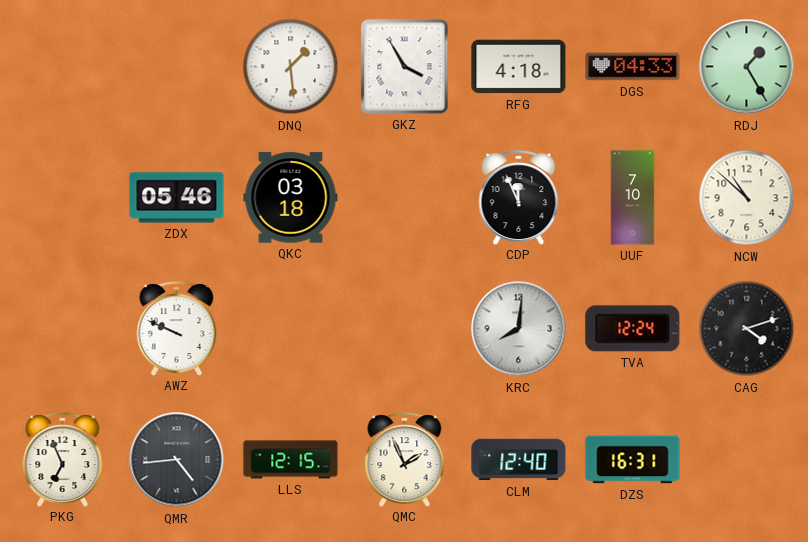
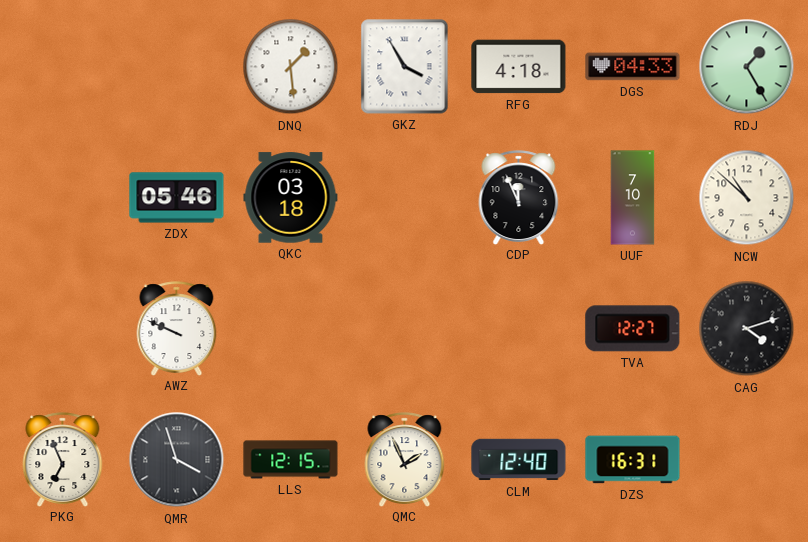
KRC: 8:01 -> none
TVA: 12:24 -> 12:27
QMR: 4:44 -> 3:57
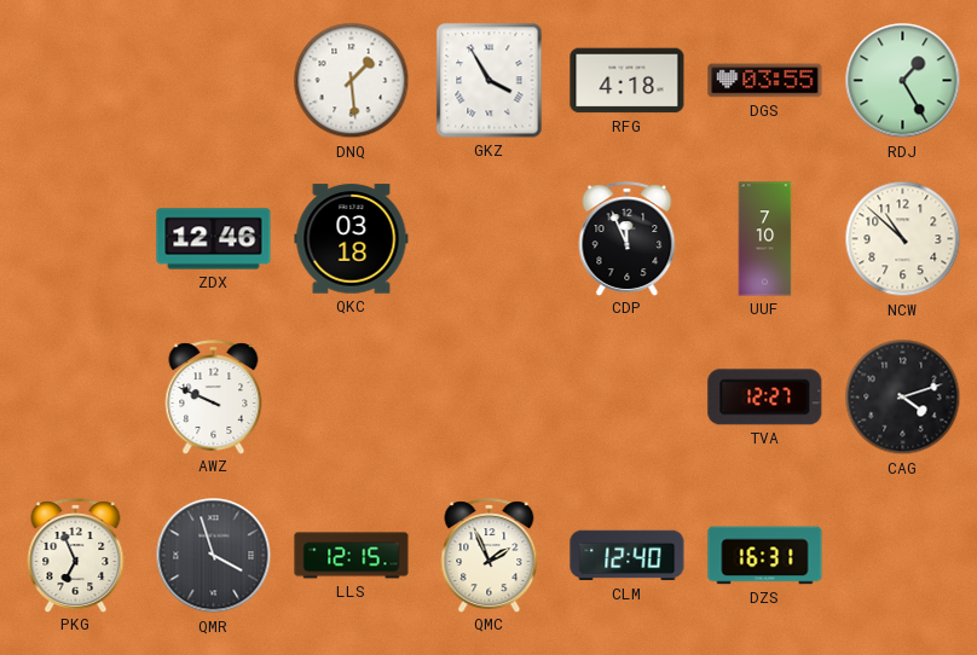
DGS: 04:33 -> 03:55
ZDX: 05:46 -> 12:46
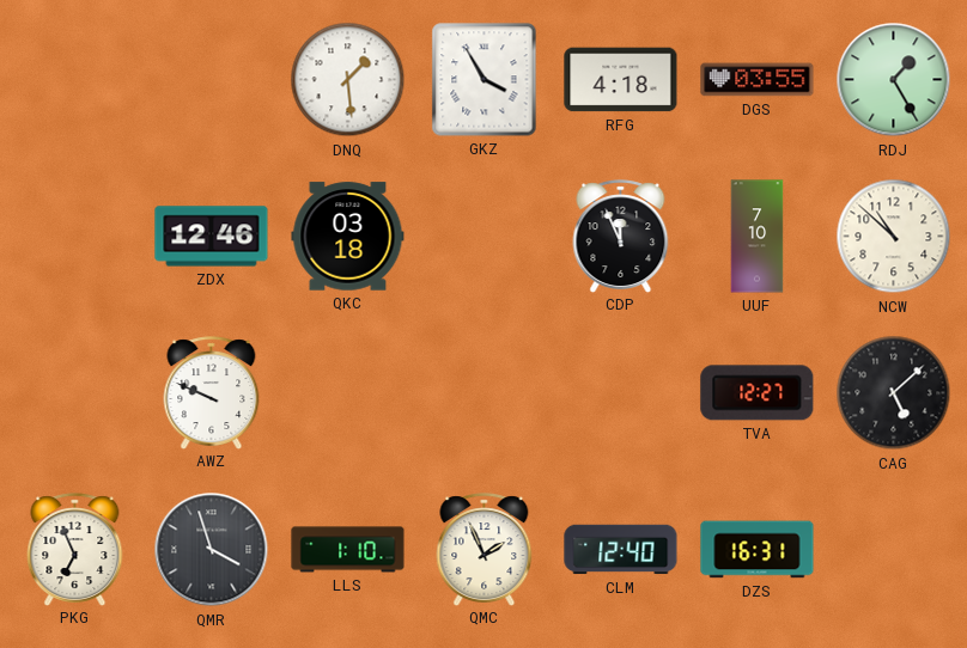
CAG: 4:12 -> 5:08
LLS: 12:15 -> 1:10
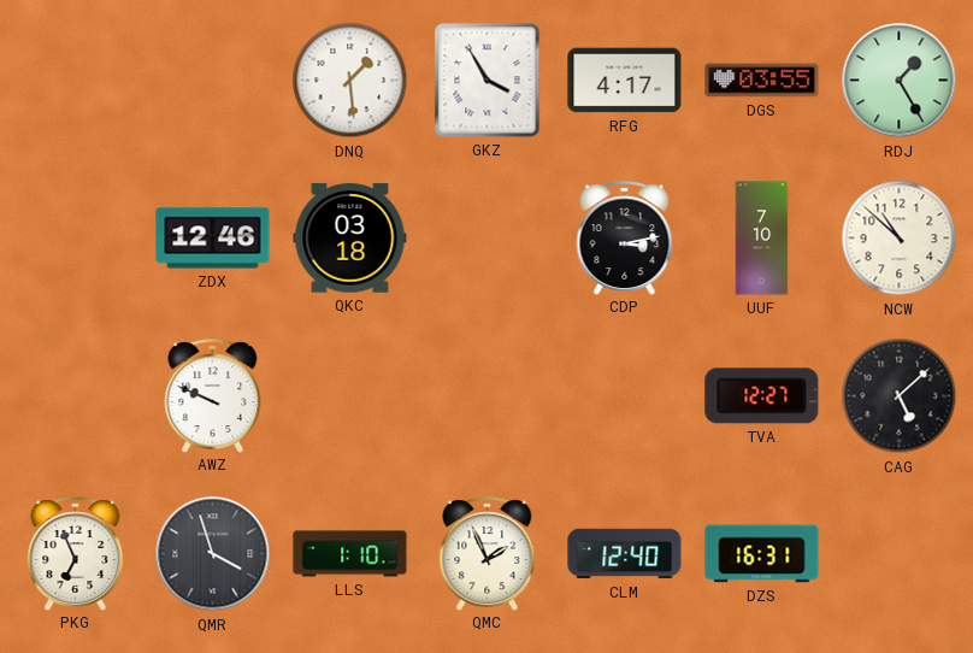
RFG: 4:18 -> 4:17
CDP: 11:56 -> 3:13
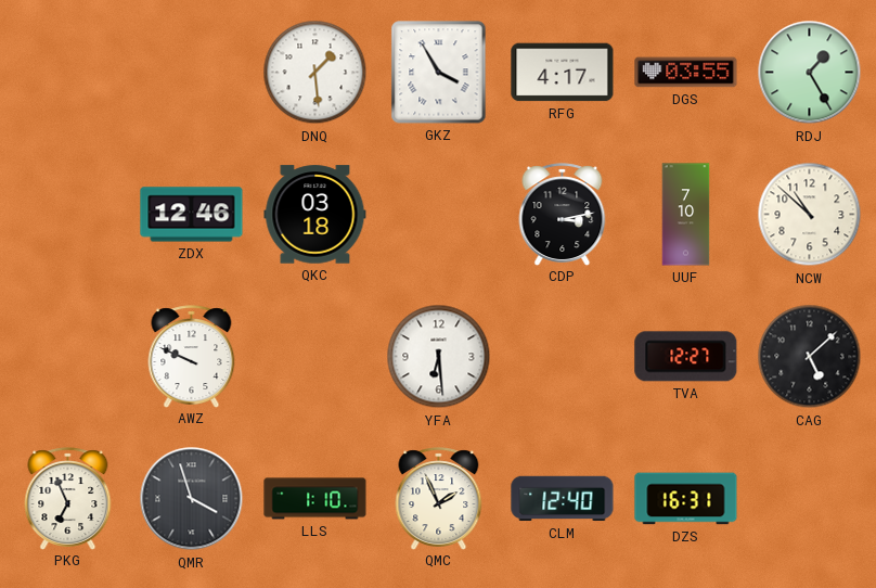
YFA: none -> 6:29
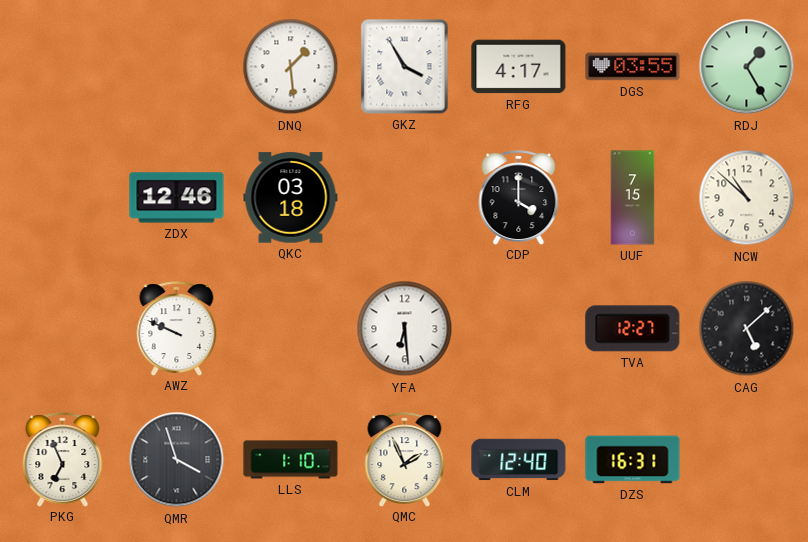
CDP: 3:13 -> 4:00
UUF: 7:10 -> 7:15
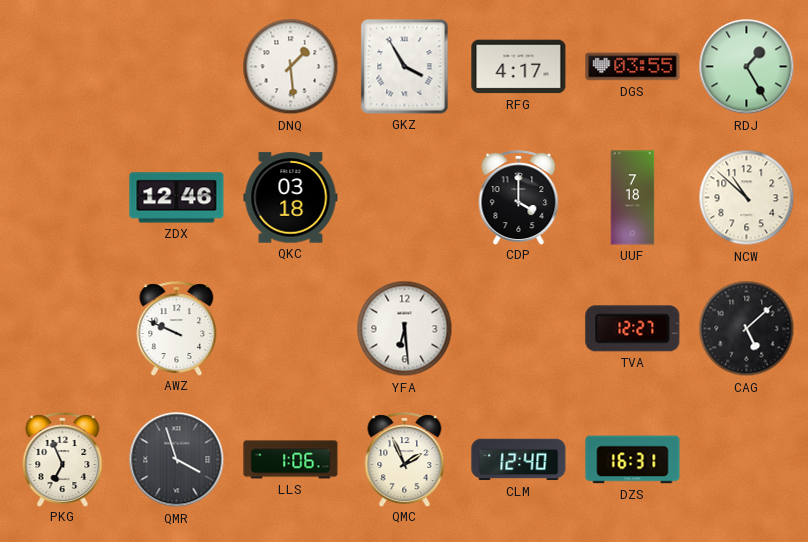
UUF: 7:15 -> 7:18
LLS: 1:10 -> 1:06
